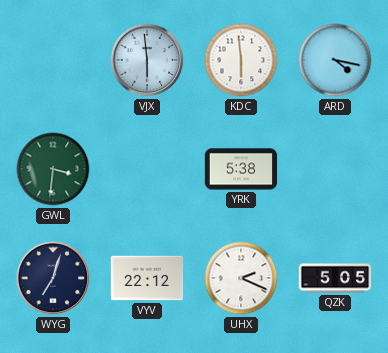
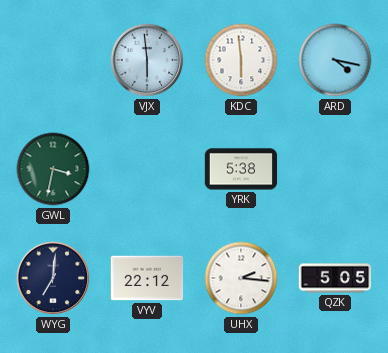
GWL: 3:31 -> 3:32
WYG: 7:03 -> 7:01
UHX: 2:19 -> 2:16
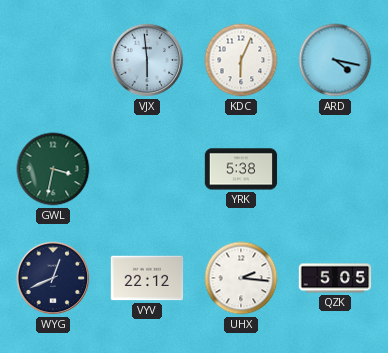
KDC: 5:59 -> 6:04
WYG: 7:01 -> 12:41
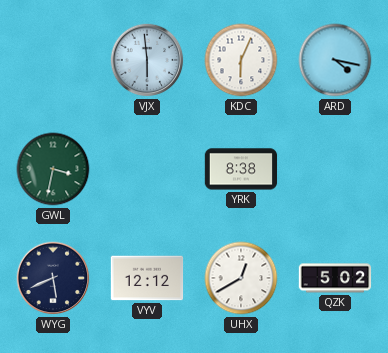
YRK: 5:38 -> 8:38
WYG: 12:41 -> 5:41
VYV: 22:12 -> 12:12
UHX: 2:16 -> 12:40
QZK: 5:05 -> 5:02
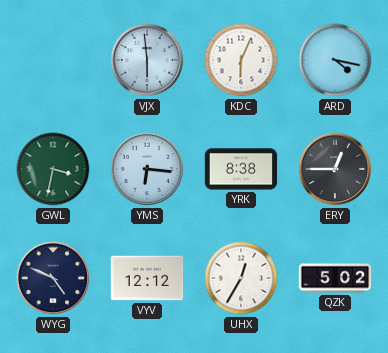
YMS: none -> 6:16
ERY: none -> 12:45
WYG: 5:41 -> 4:49
UHX: 12:40 -> 12:35
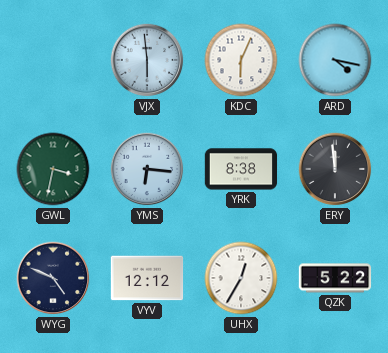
ERY: 12:45 -> 11:59
QZK: 5:02 -> 5:22
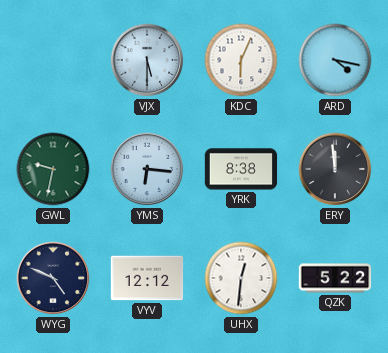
VJX: 5:59 -> 5:30
GWL: 3:32 -> 9:32
UHX: 12:35 -> 12:31
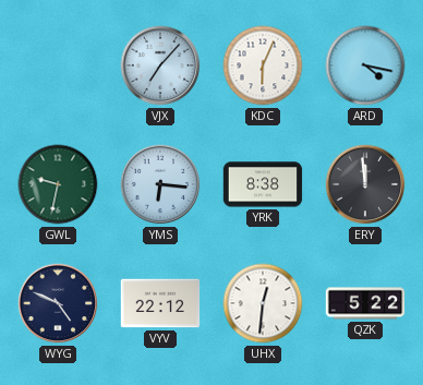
VJX: 5:30 -> 7:07
VYV: 12:12 -> 22:12
